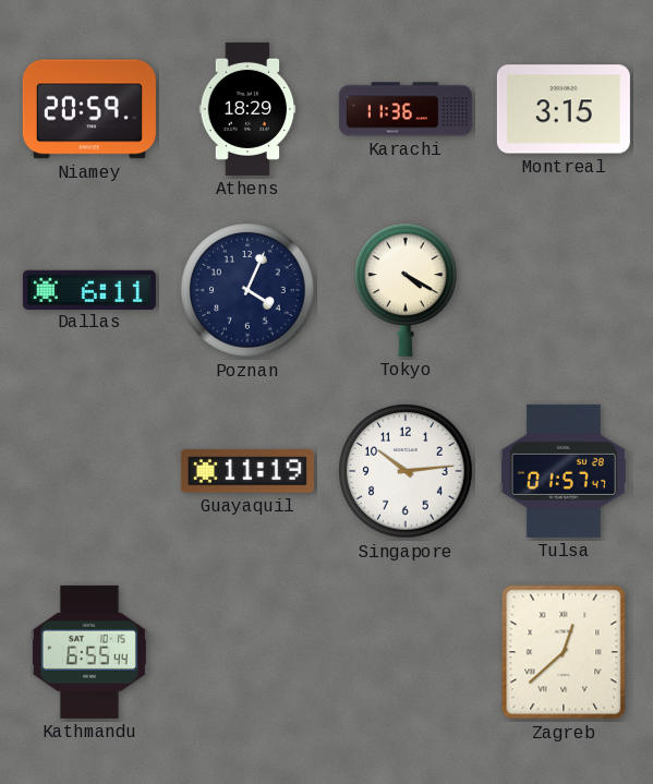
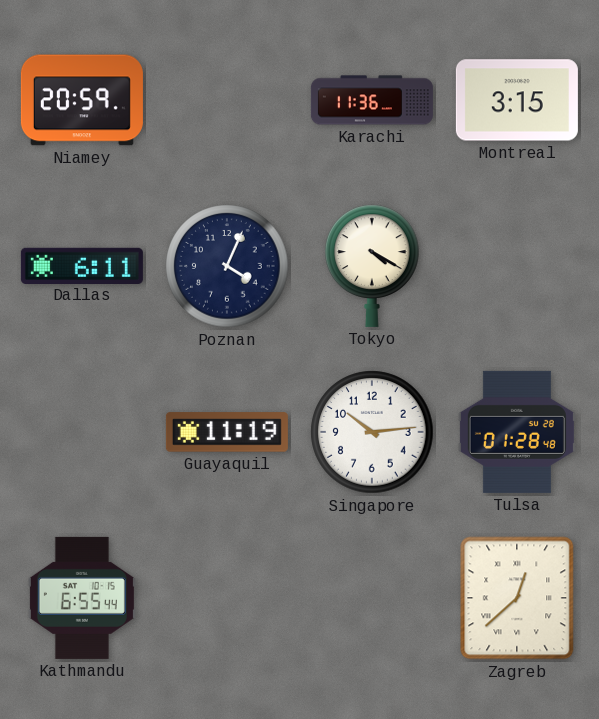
Athens: 18:29 -> none
Tulsa: 01:57 -> 01:28
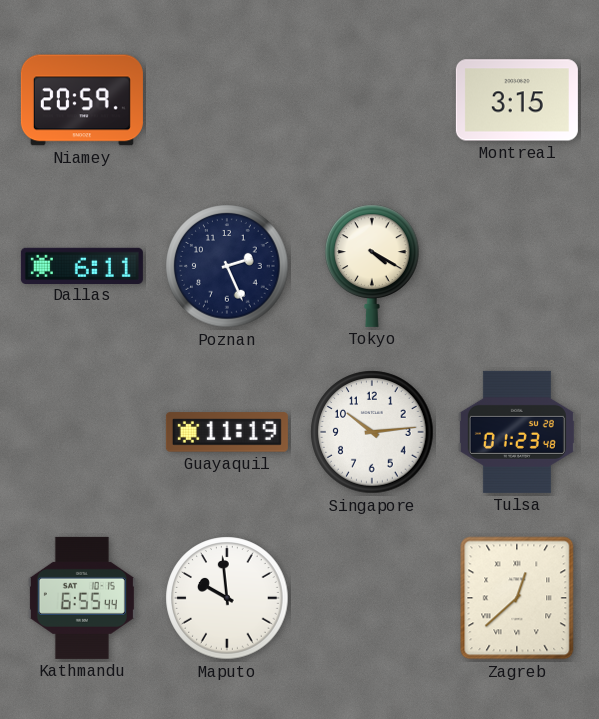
Karachi: 11:36 -> none
Poznan: 4:04 -> 2:26
Tulsa: 01:28 -> 01:23
Maputo: none -> 9:59
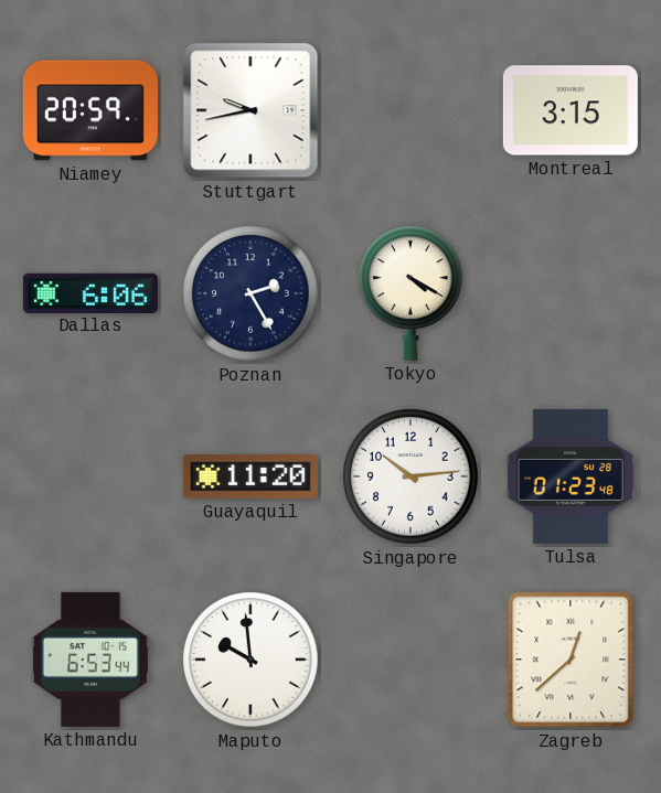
Stuttgart: none -> 9:43
Dallas: 6:11 -> 6:06
Poznan: 2:26 -> 2:25
Guayaquil: 11:19 -> 11:20
Kathmandu: 6:55 -> 6:53
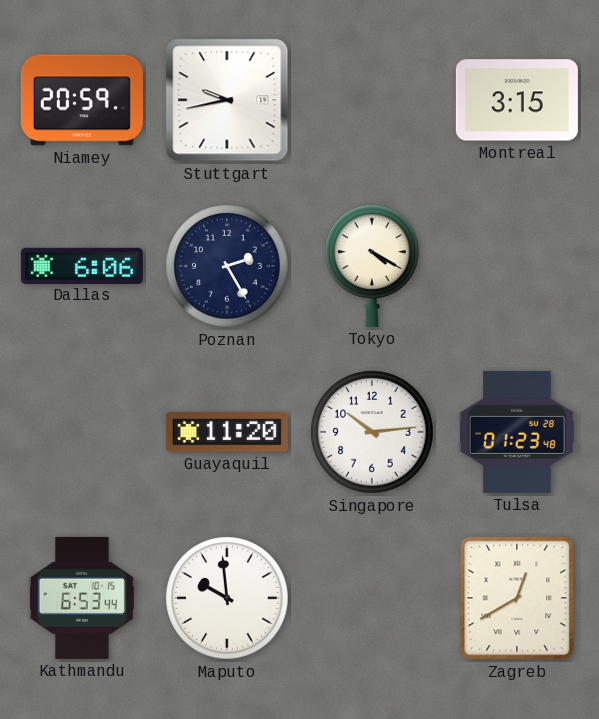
Zagreb: 12:38 -> 12:40
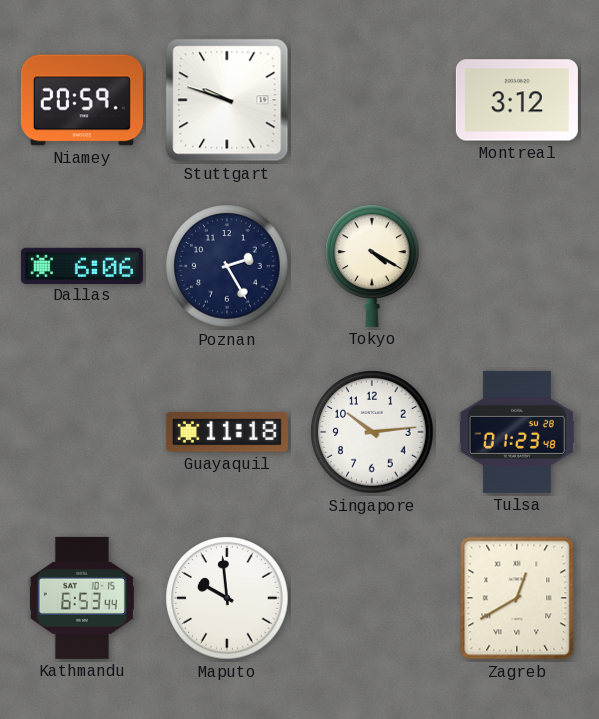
Stuttgart: 9:43 -> 9:48
Montreal: 3:15 -> 3:12
Guayaquil: 11:20 -> 11:18
